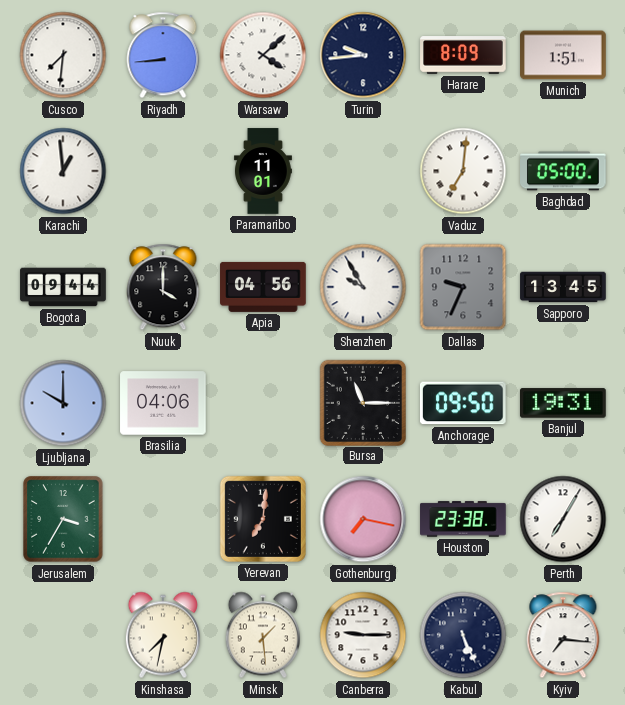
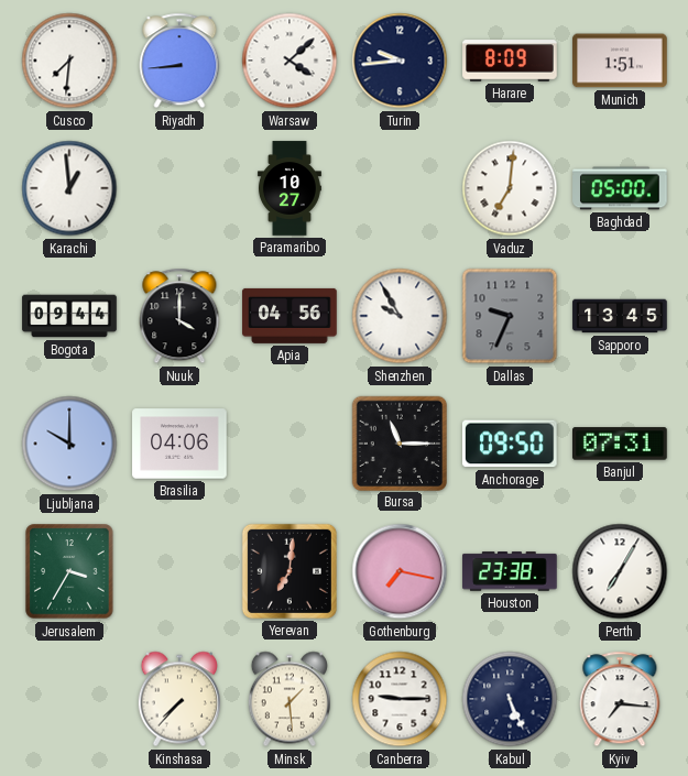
Paramaribo: 11:01 -> 10:27
Banjul: 19:31 -> 07:31
Kinshasa: 7:32 -> 7:37
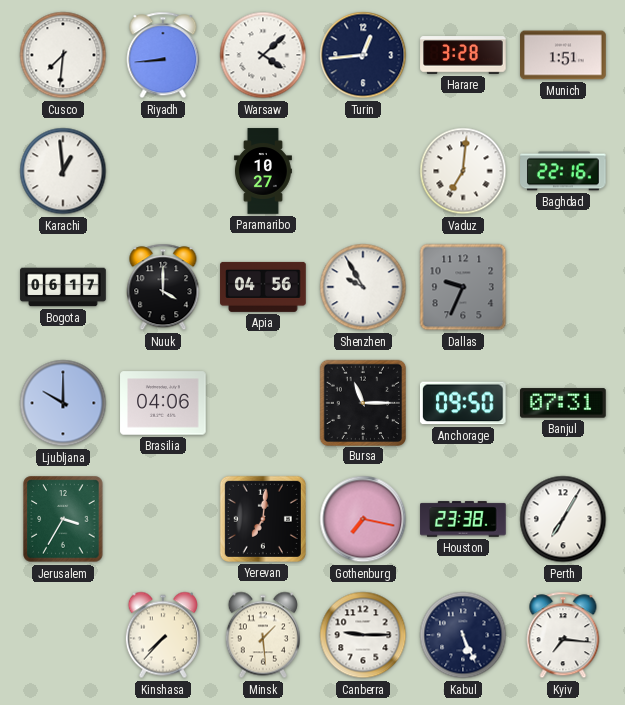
Turin: 9:44 -> 12:44
Harare: 8:09 -> 3:28
Baghdad: 05:00 -> 22:16
Bogota: 09:44 -> 06:17
Sapporo: 13:45 -> none
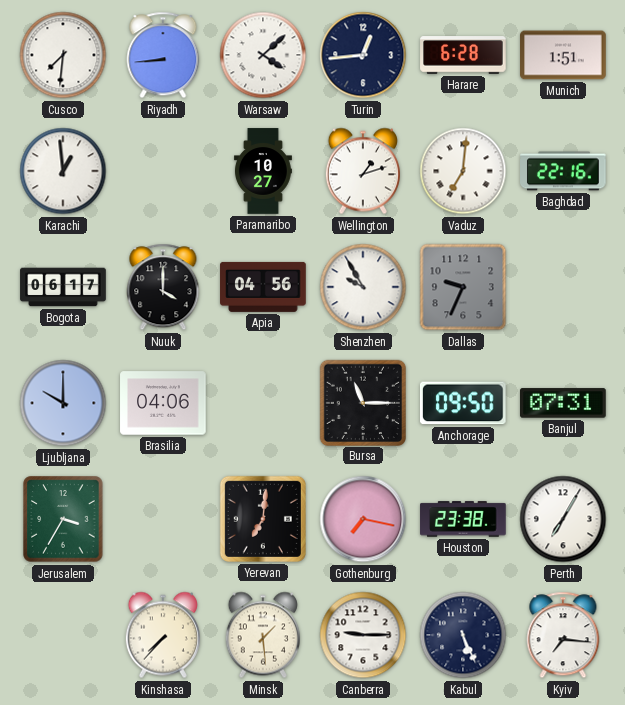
Harare: 3:28 -> 6:28
Wellington: none -> 1:12
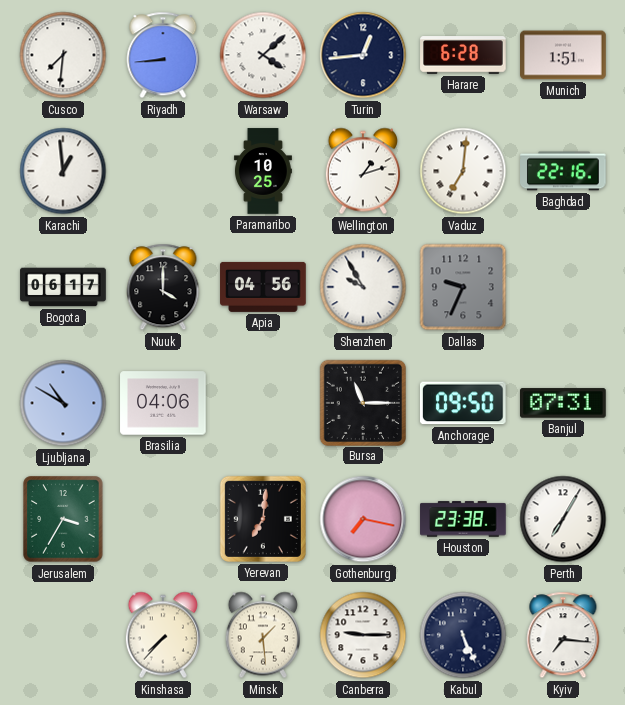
Paramaribo: 10:27 -> 10:25
Ljubljana: 10:00 -> 10:50
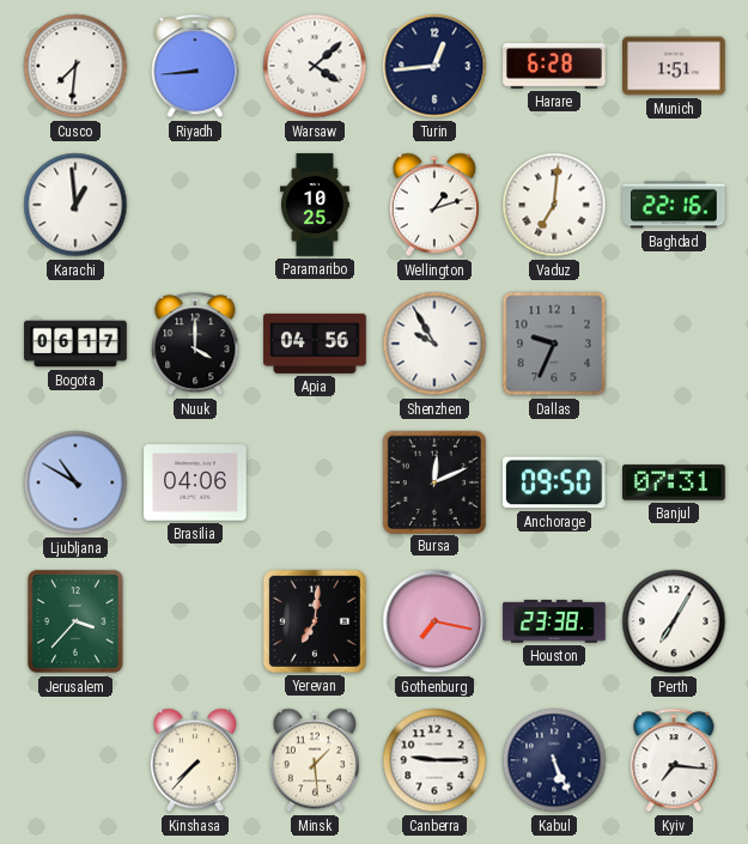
Bursa: 11:15 -> 12:11
Jerusalem: 3:35 -> 3:37
